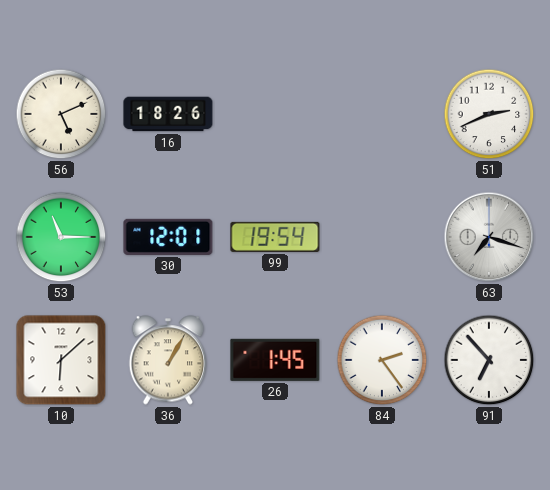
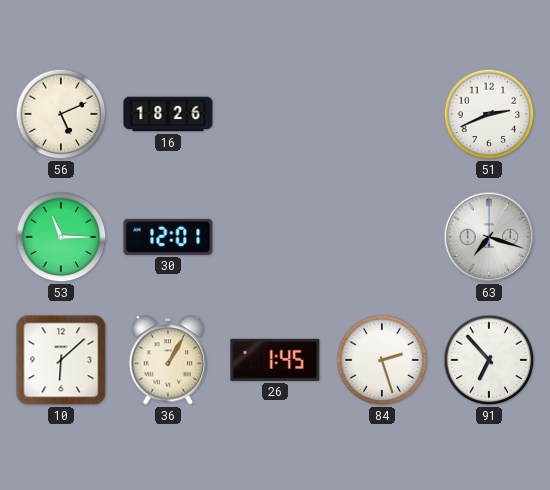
99: 19:54 -> none
84: 2:24 -> 2:27
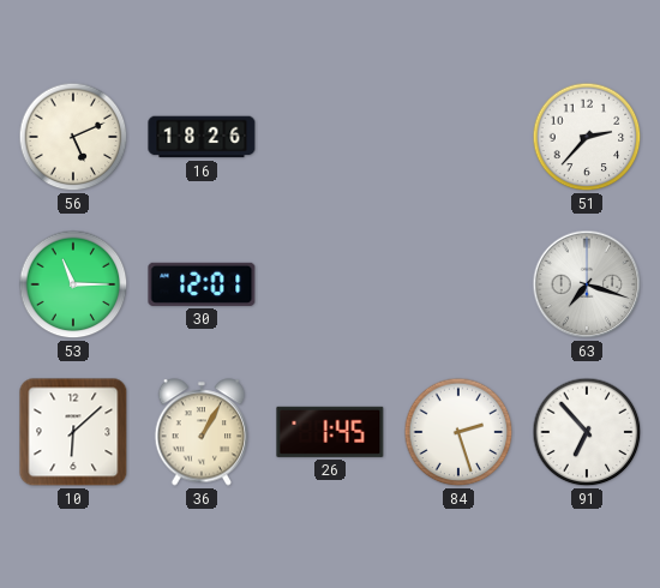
51: 2:41 -> 2:37
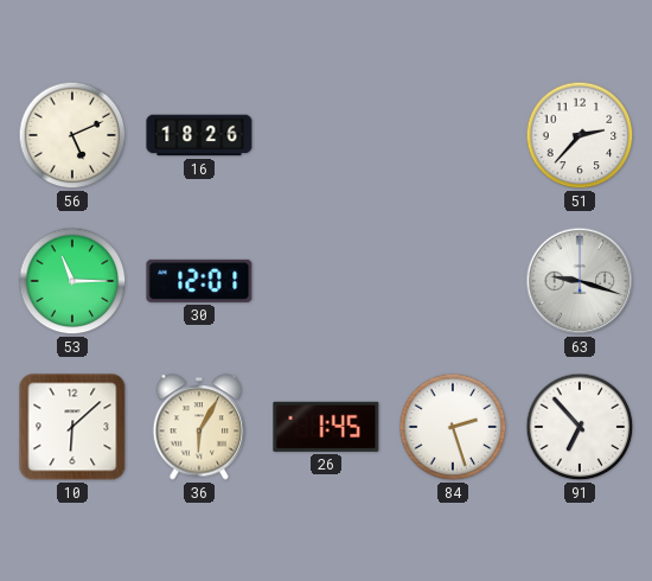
63: 7:18 -> 9:18
36: 1:05 -> 6:05
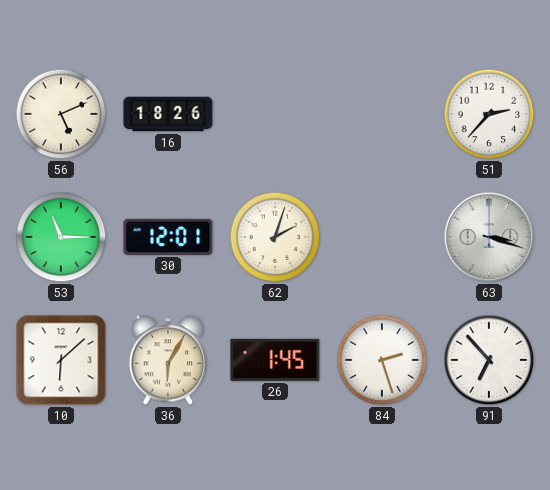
62: none -> 2:03
63: 9:18 -> 3:18
